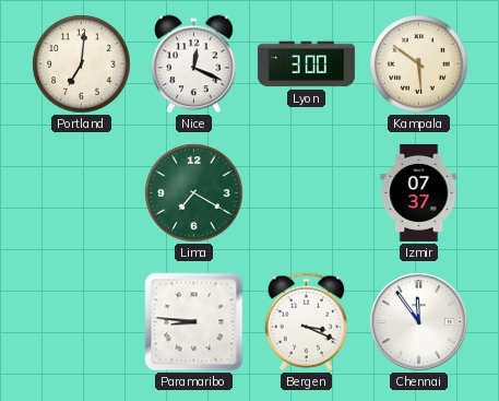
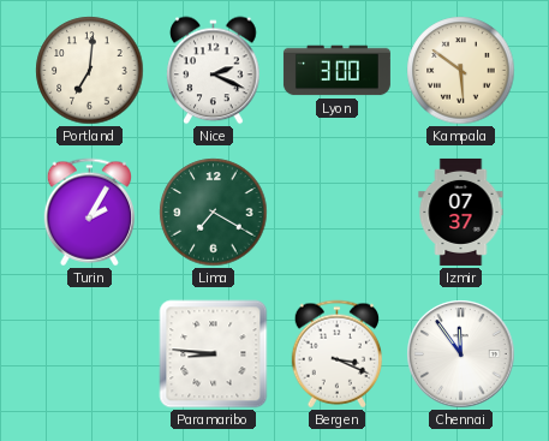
Nice: 12:19 -> 2:19
Turin: none -> 2:05
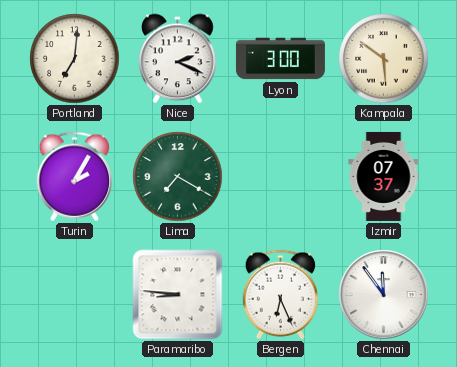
Bergen: 3:19 -> 6:26
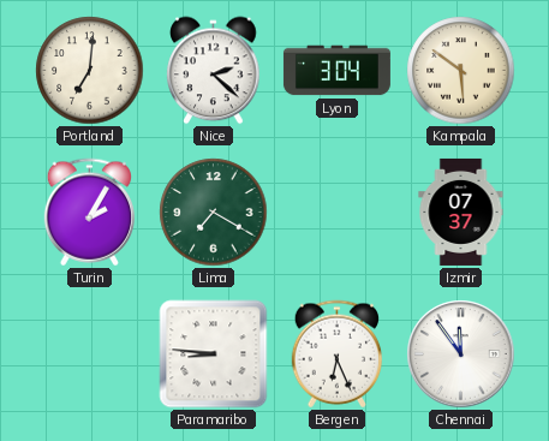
Nice: 2:19 -> 2:22
Lyon: 3:00 -> 3:04
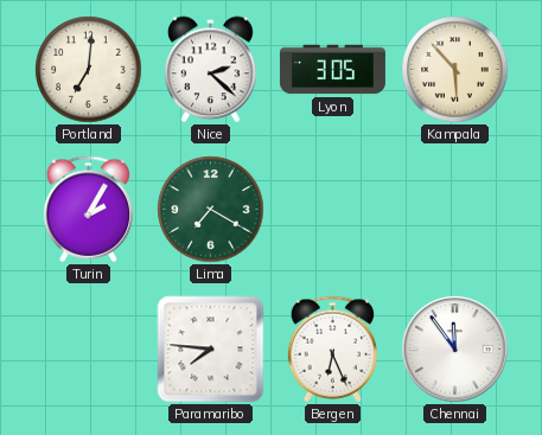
Lyon: 3:04 -> 3:05
Kampala: 5:51 -> 5:53
Izmir: 07:37 -> none
Paramaribo: 8:46 -> 7:46
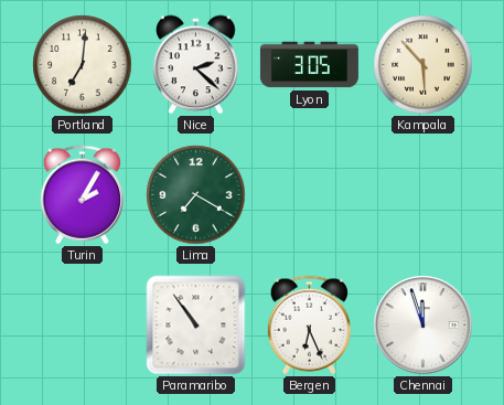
Paramaribo: 7:46 -> 10:54
Chennai: 11:54 -> 11:57
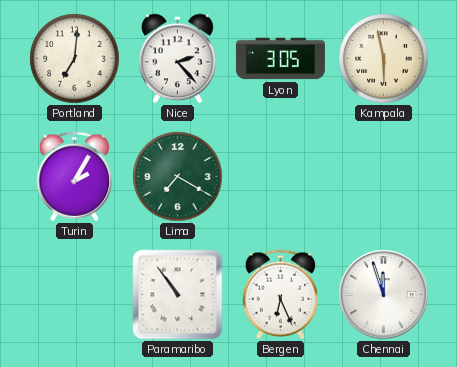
Nice: 2:22 -> 2:23
Kampala: 5:53 -> 5:58
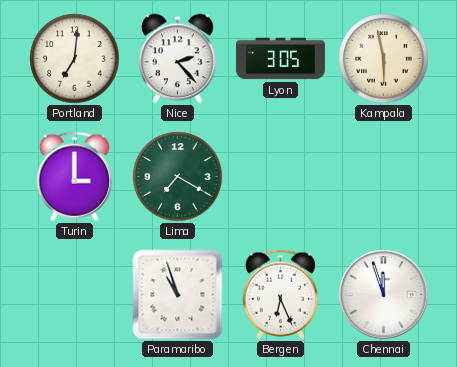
Turin: 2:05 -> 3:00
Paramaribo: 10:54 -> 10:57
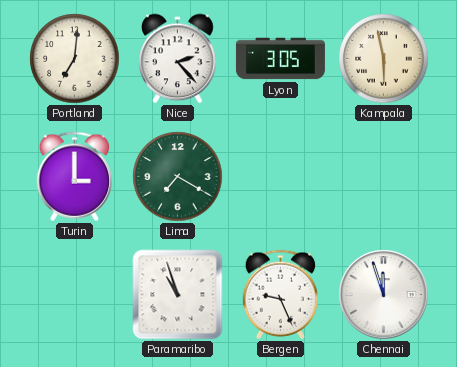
Bergen: 6:26 -> 9:26
